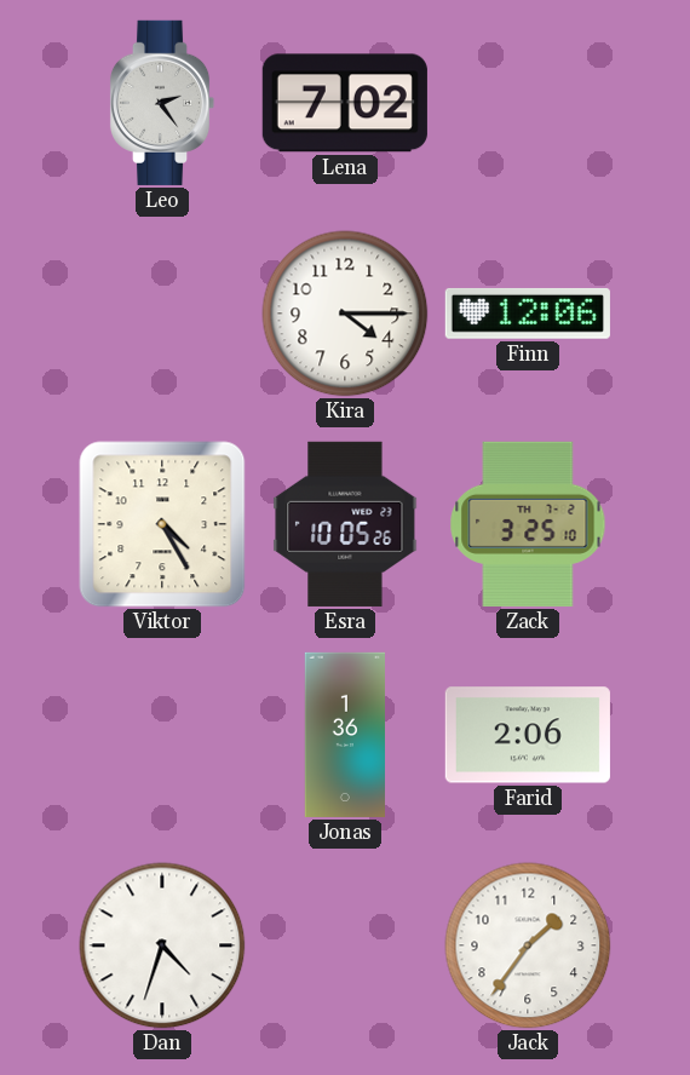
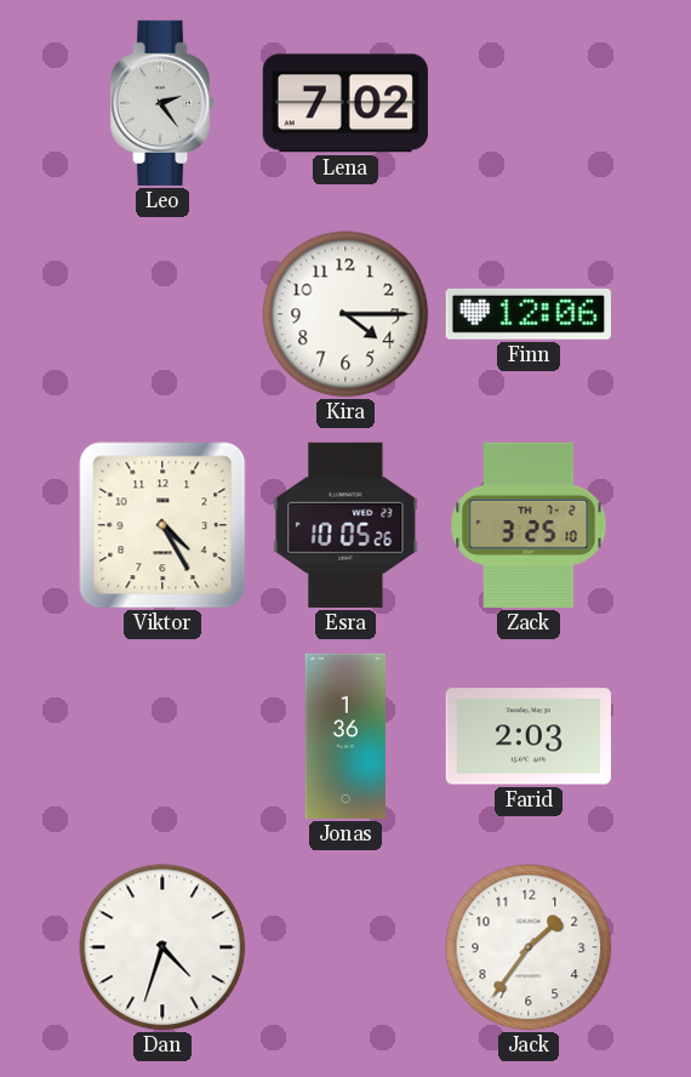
Farid: 2:06 -> 2:03
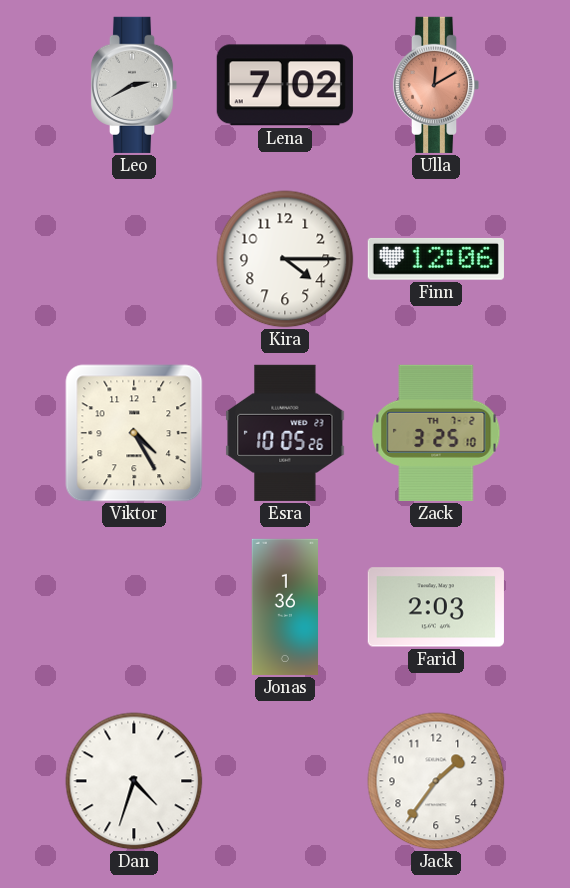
Leo: 2:24 -> 2:40
Ulla: none -> 12:10
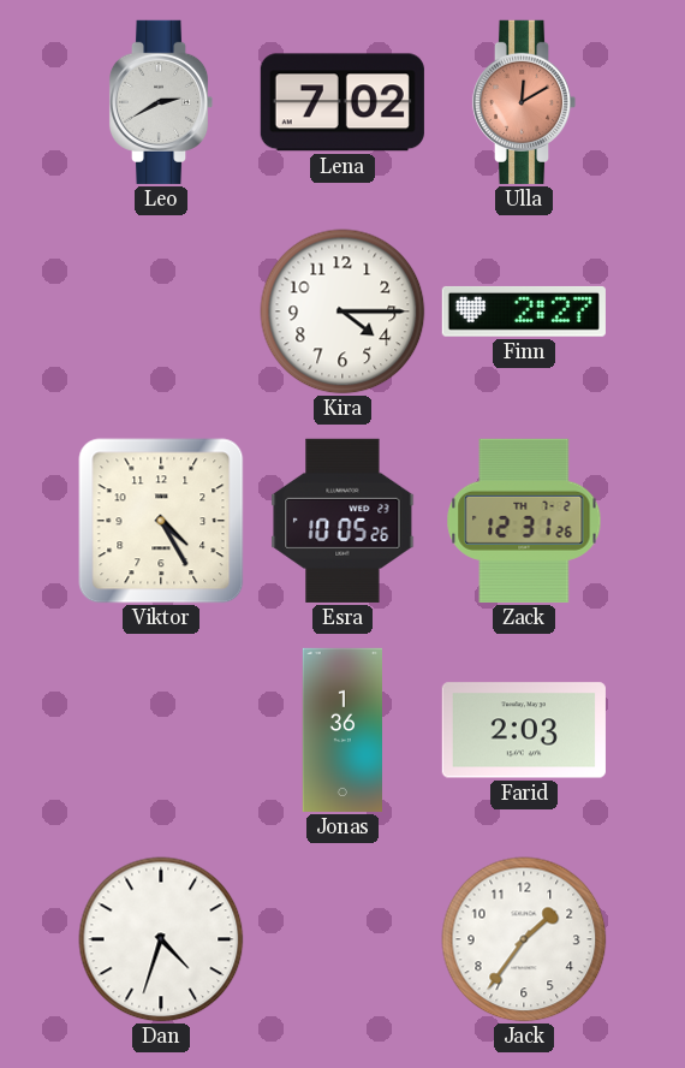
Finn: 12:06 -> 2:27
Zack: 3:25 -> 12:31
